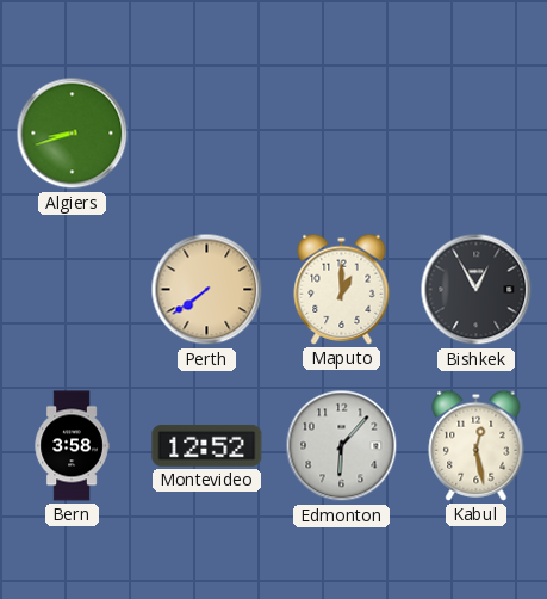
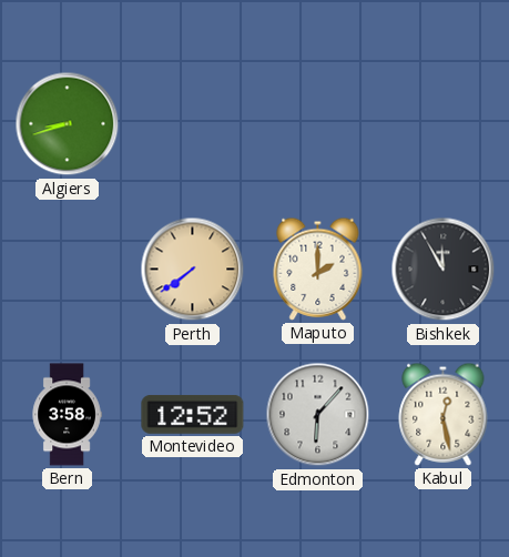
Maputo: 1:00 -> 2:00
Bishkek: 12:55 -> 11:55
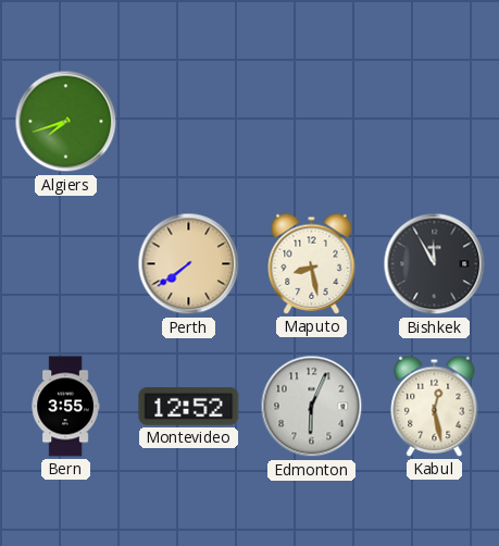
Algiers: 8:42 -> 7:42
Maputo: 2:00 -> 8:28
Bern: 3:58 -> 3:55
Edmonton: 6:07 -> 6:04
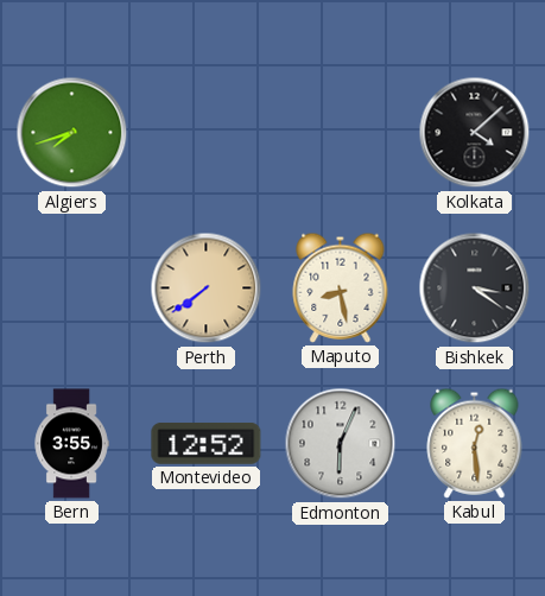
Kolkata: none -> 4:08
Bishkek: 11:55 -> 3:21
Kabul: 12:28 -> 12:29
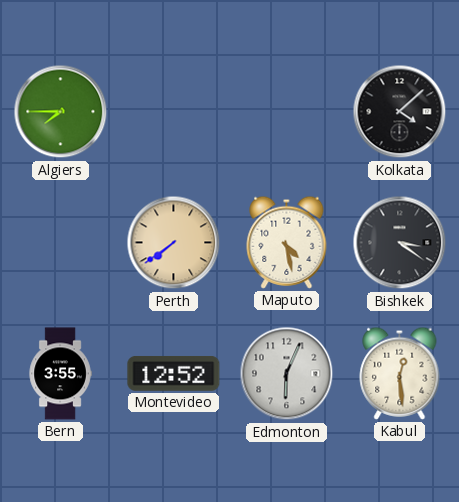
Algiers: 7:42 -> 7:45
Maputo: 8:28 -> 4:28
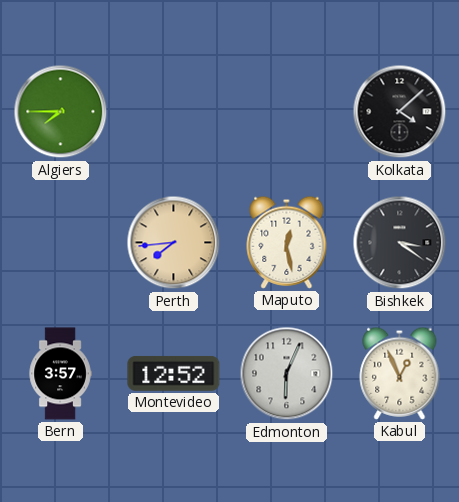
Perth: 7:39 -> 7:44
Maputo: 4:28 -> 12:28
Bern: 3:55 -> 3:57
Kabul: 12:29 -> 12:56
